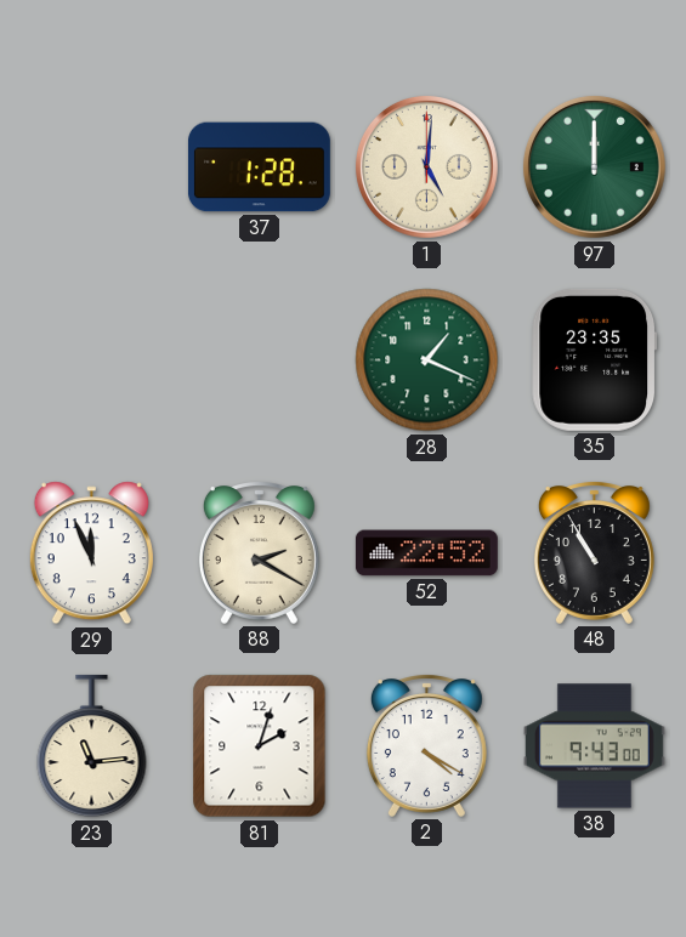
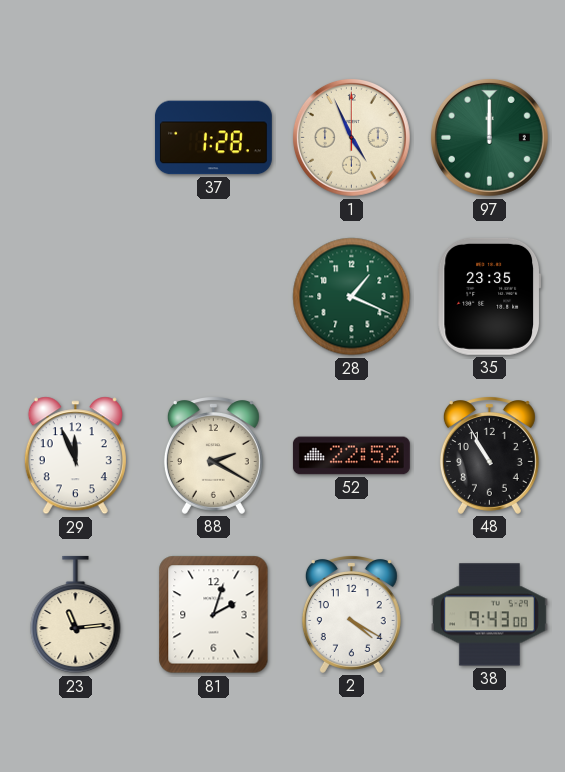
1: 5:01 -> 4:56
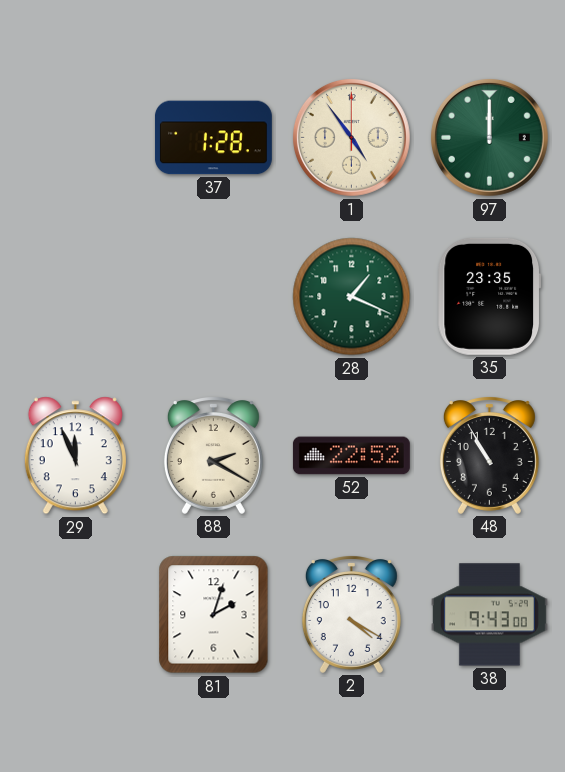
1: 4:56 -> 4:54
23: 11:14 -> none
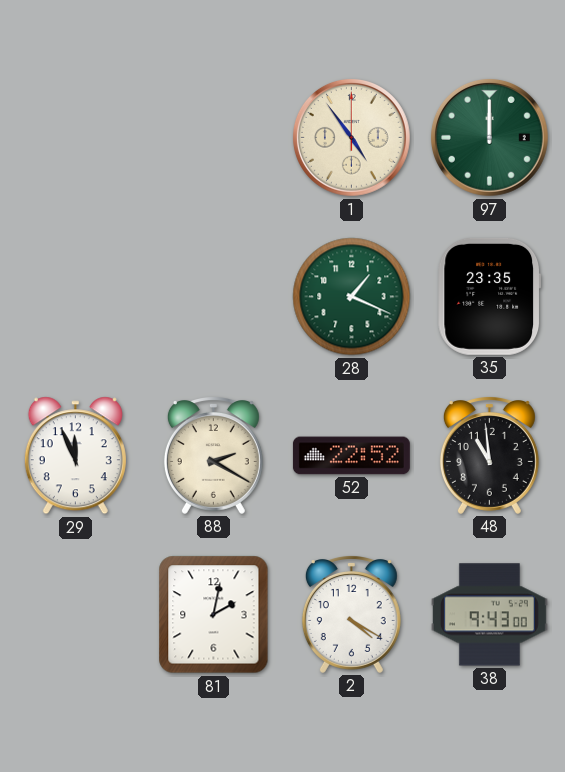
37: 1:28 -> none
48: 10:55 -> 10:59
81: 2:03 -> 2:02
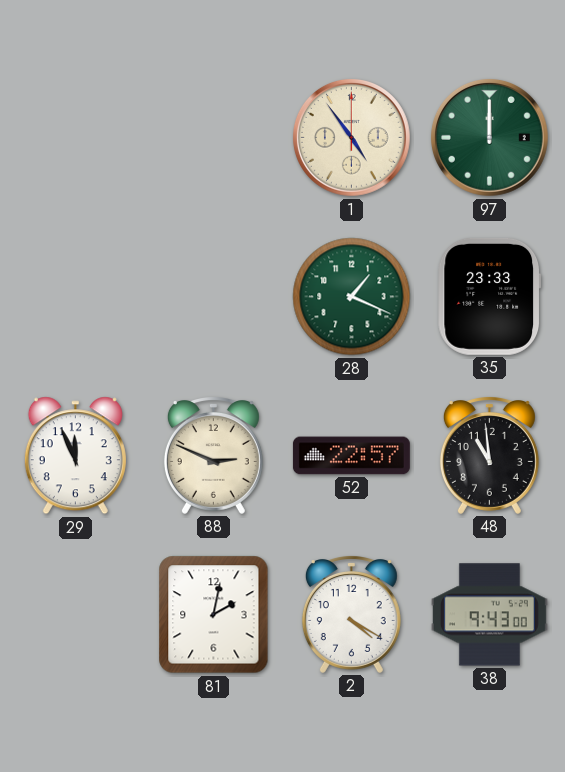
35: 23:35 -> 23:33
88: 2:20 -> 2:49
52: 22:52 -> 22:57
